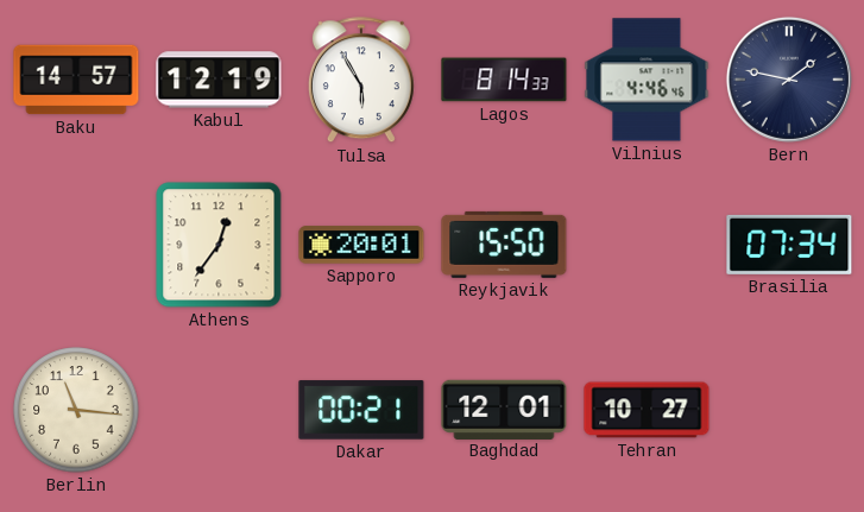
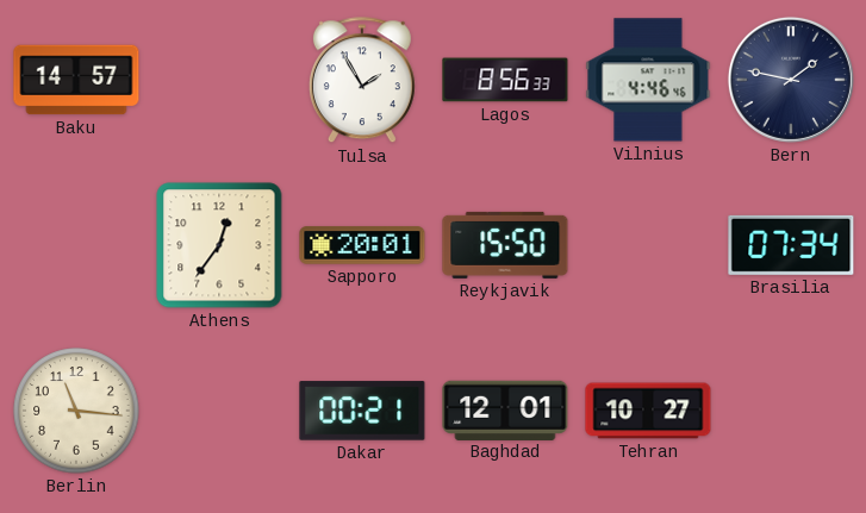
Kabul: 12:19 -> none
Tulsa: 5:55 -> 1:55
Lagos: 8:14 -> 8:56
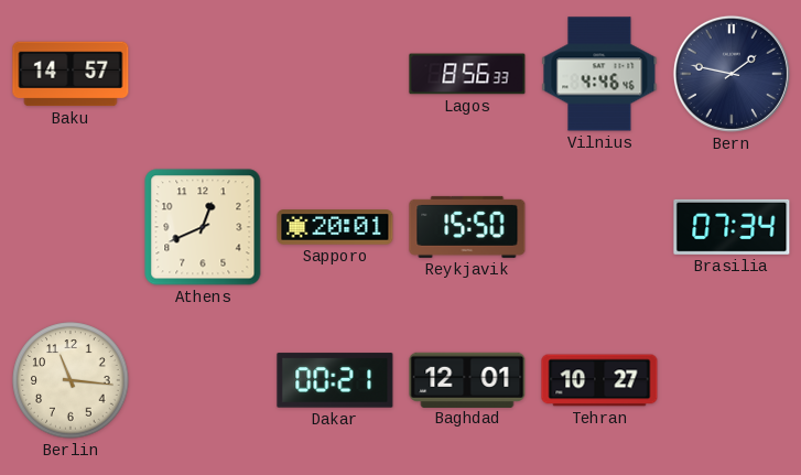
Tulsa: 1:55 -> none
Athens: 12:36 -> 12:41
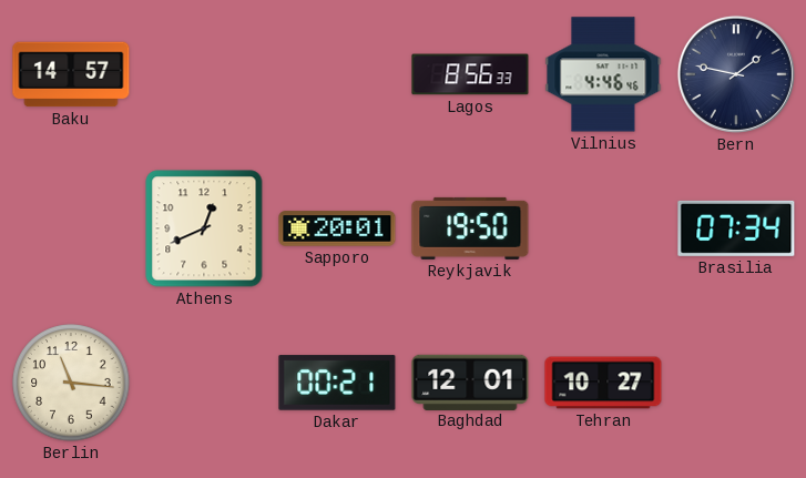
Reykjavik: 15:50 -> 19:50
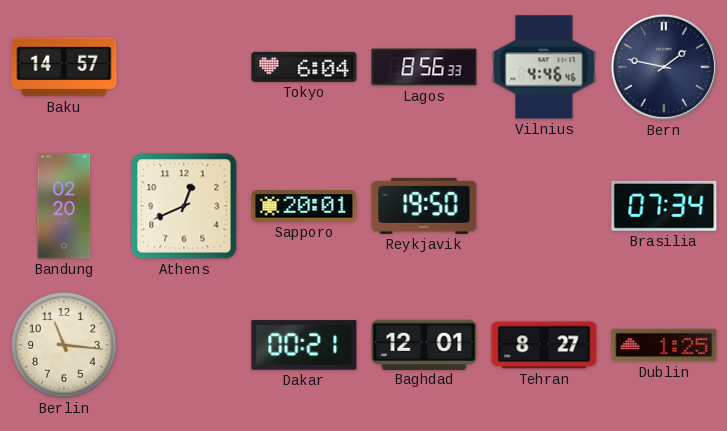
Tokyo: none -> 6:04
Bandung: none -> 02:20
Tehran: 10:27 -> 8:27
Dublin: none -> 1:25
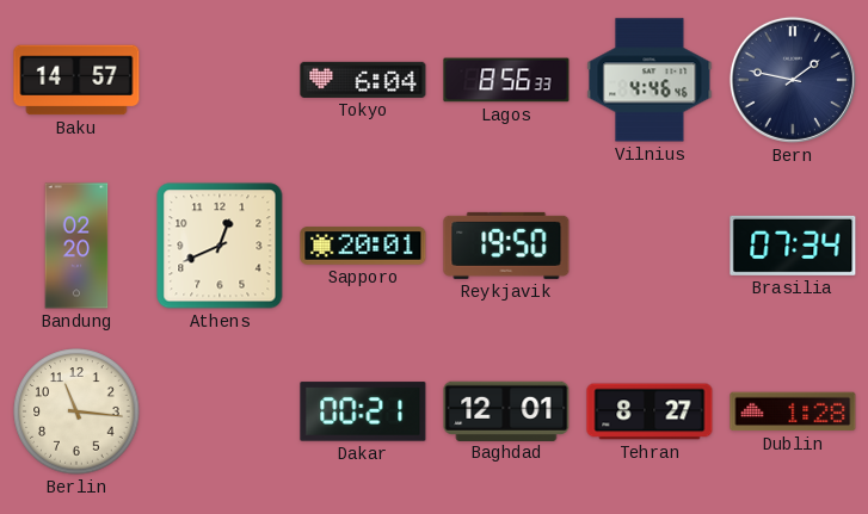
Dublin: 1:25 -> 1:28
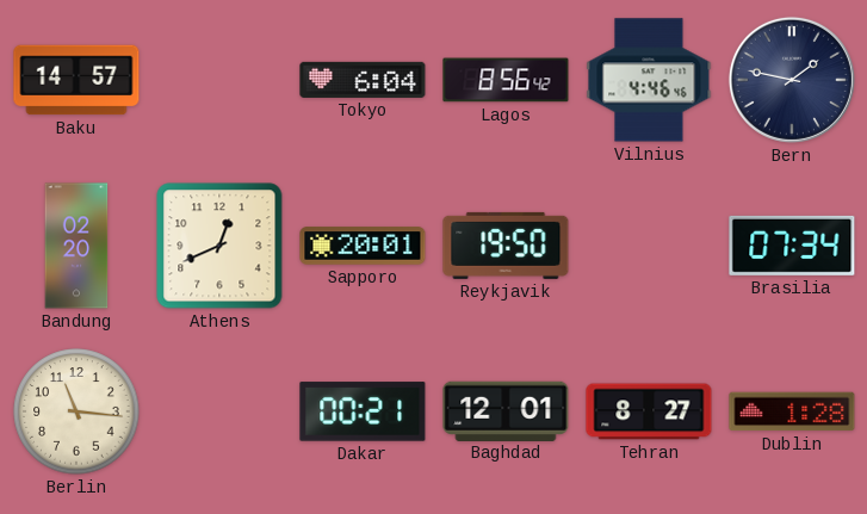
Lagos: 8:56:33 -> 8:56:42
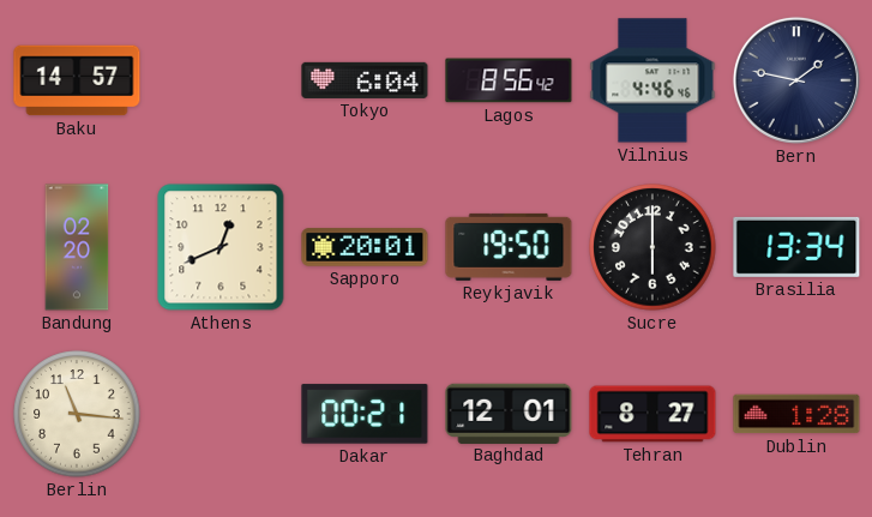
Sucre: none -> 6:00
Brasilia: 07:34 -> 13:34
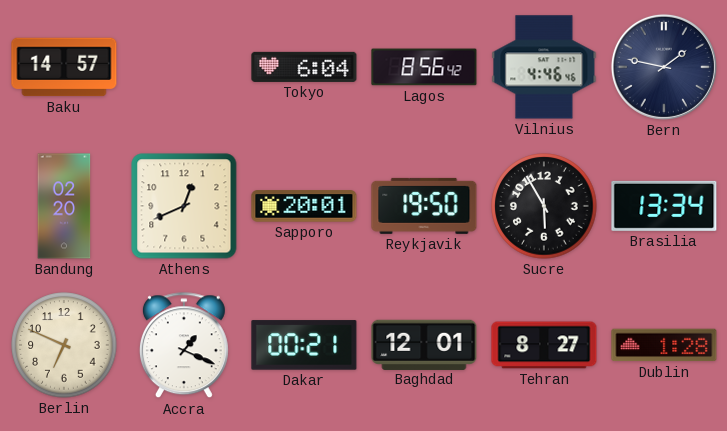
Sucre: 6:00 -> 5:55
Berlin: 11:16 -> 6:49
Accra: none -> 1:19
